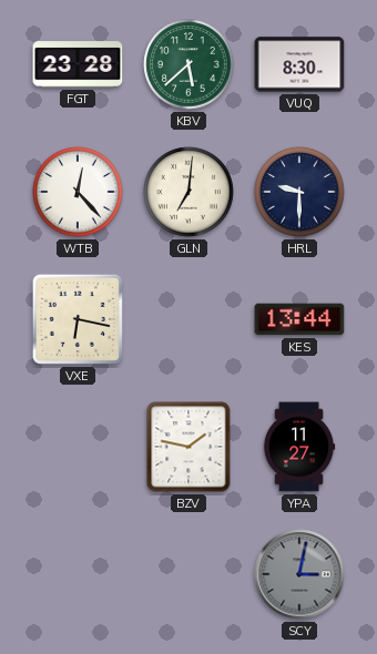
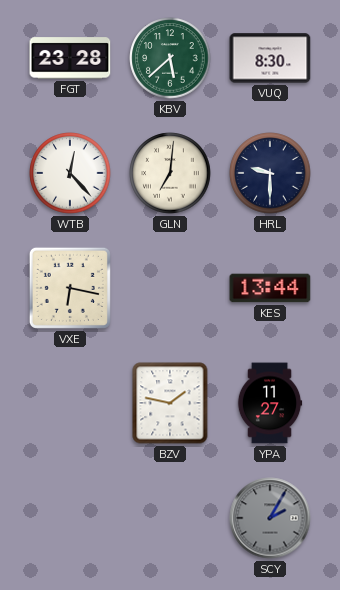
SCY: 3:02 -> 2:05
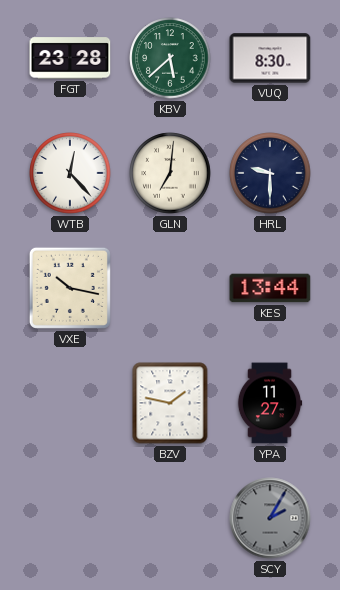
VXE: 6:17 -> 10:17
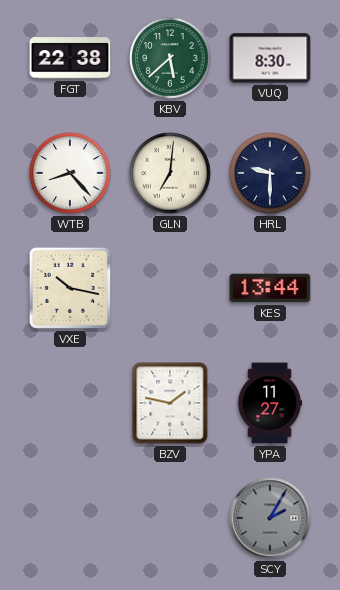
FGT: 23:28 -> 22:38
WTB: 12:23 -> 8:23
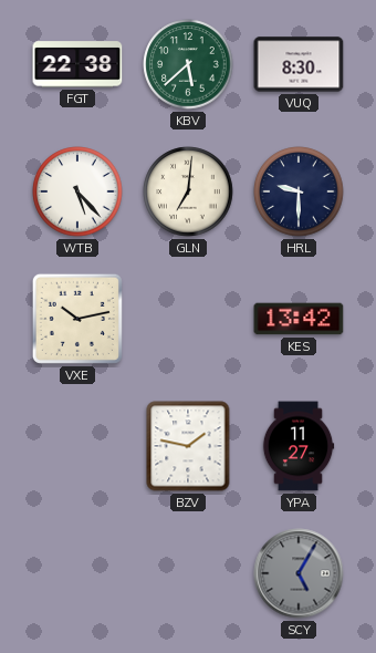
WTB: 8:23 -> 5:23
VXE: 10:17 -> 10:13
KES: 13:44 -> 13:42
SCY: 2:05 -> 5:05
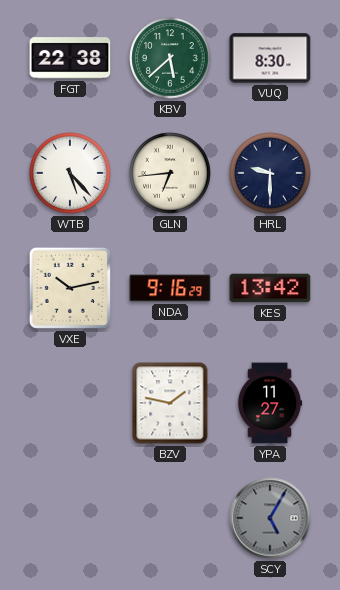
GLN: 7:01 -> 6:44
NDA: none -> 9:16
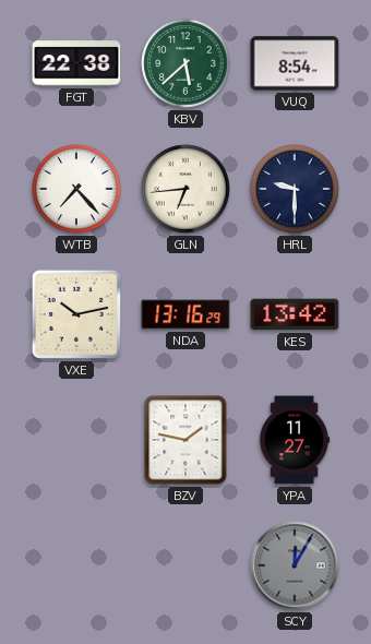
VUQ: 8:30 -> 8:54
WTB: 5:23 -> 7:23
NDA: 9:16 -> 13:16
SCY: 5:05 -> 12:05
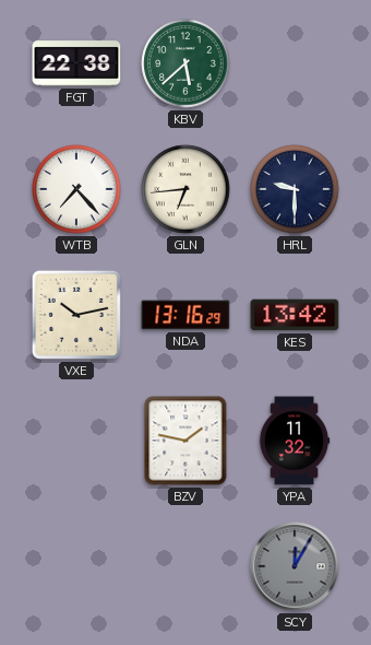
VUQ: 8:54 -> none
YPA: 11:27 -> 11:32
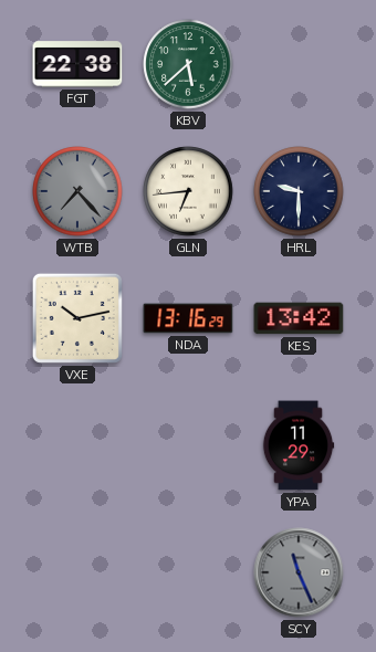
WTB dial: white -> grey
BZV: 1:47 -> none
YPA: 11:32 -> 11:29
SCY: 12:05 -> 11:26
